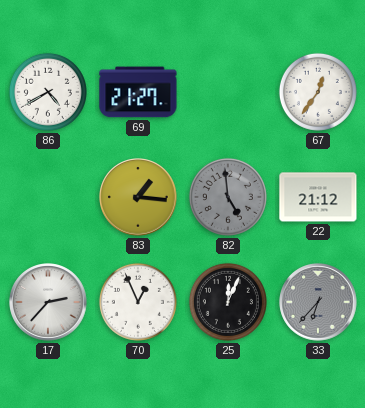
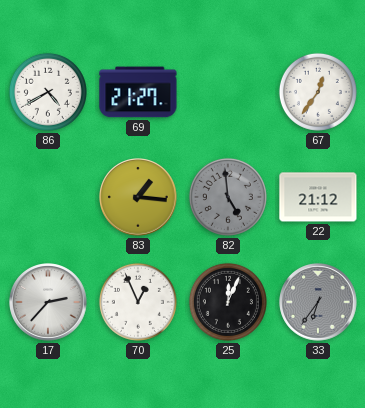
33: 6:37 -> 6:36
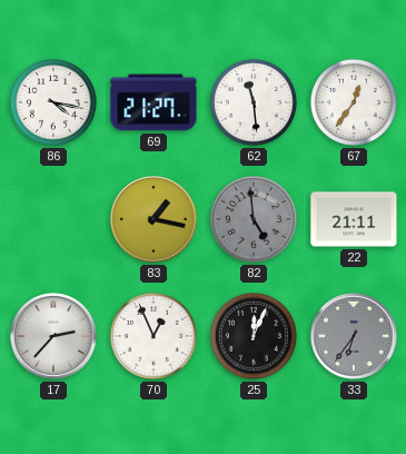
86: 4:40 -> 4:17
62: none -> 11:29
83: 1:16 -> 1:17
22: 21:12 -> 21:11
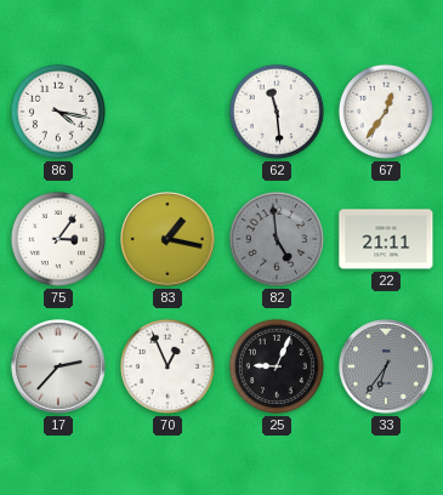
69: 21:27 -> none
75: none -> 3:06
25: 12:04 -> 9:04
